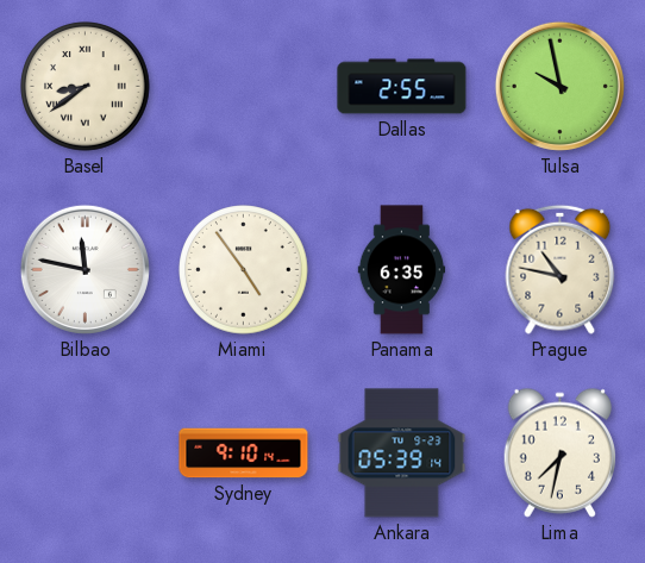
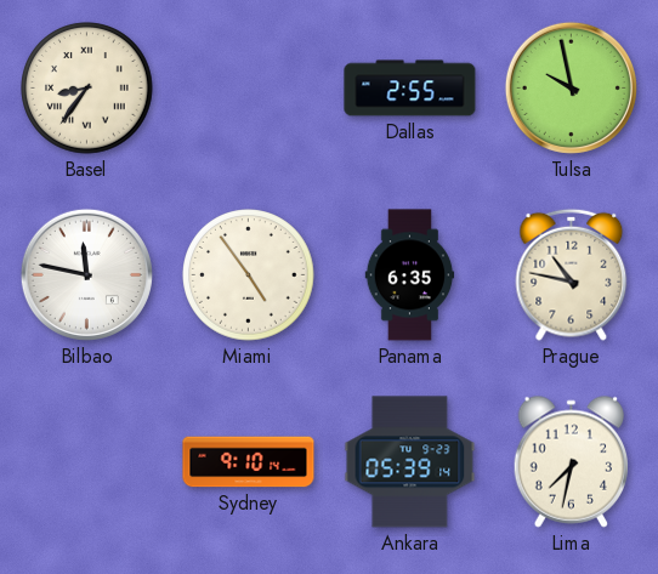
Basel: 8:39 -> 8:36
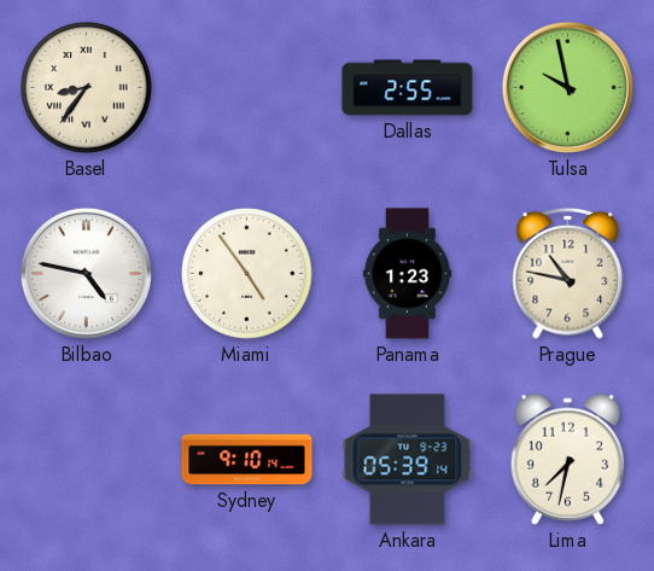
Bilbao: 11:47 -> 4:47
Panama: 6:35 -> 1:23
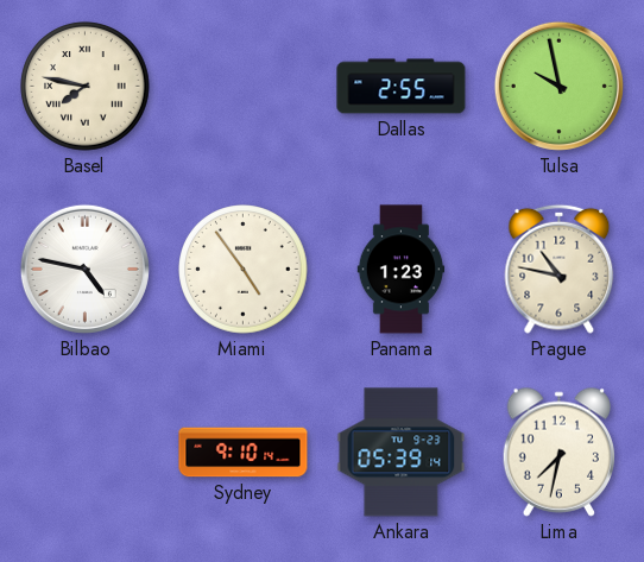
Basel: 8:36 -> 7:47
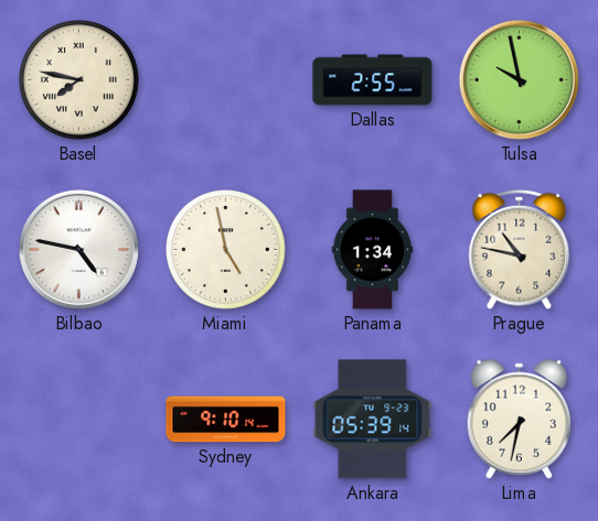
Miami: 4:54 -> 4:58
Panama: 1:23 -> 1:34
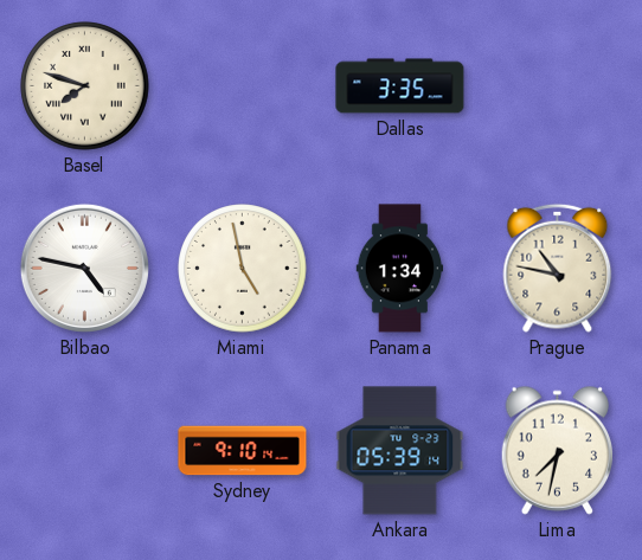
Basel: 7:47 -> 7:48
Dallas: 2:55 -> 3:35
Tulsa: 9:58 -> none
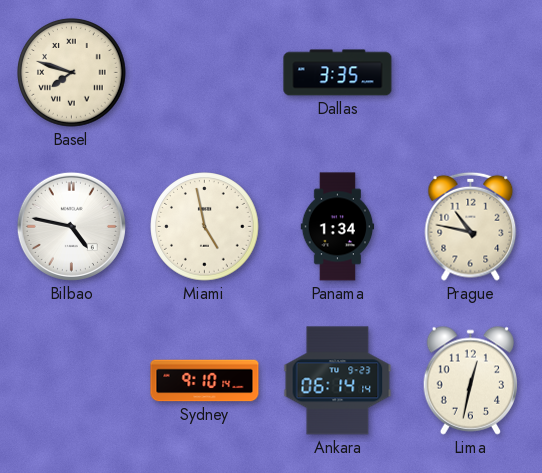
Ankara: 05:39 -> 06:14
Lima: 7:32 -> 12:32
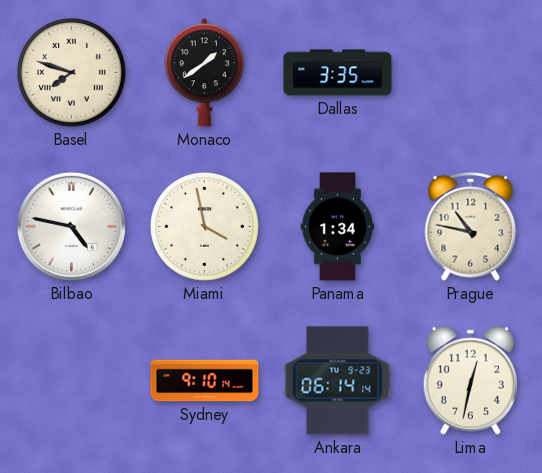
Monaco: none -> 1:39
Miami: 4:58 -> 3:58
